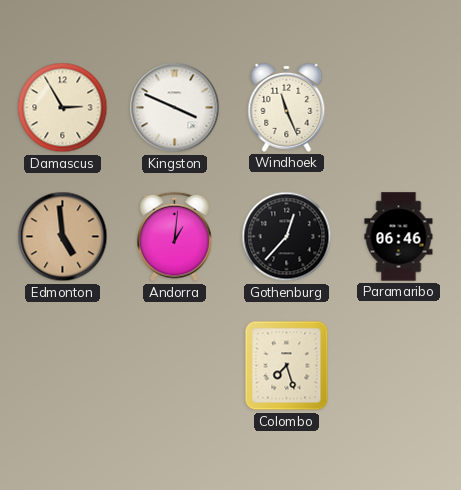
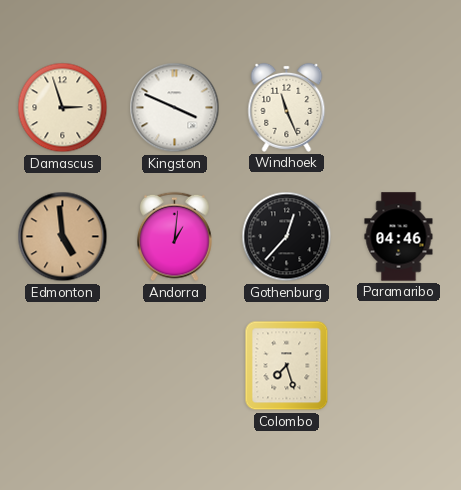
Damascus: 2:55 -> 2:57
Paramaribo: 06:46 -> 04:46
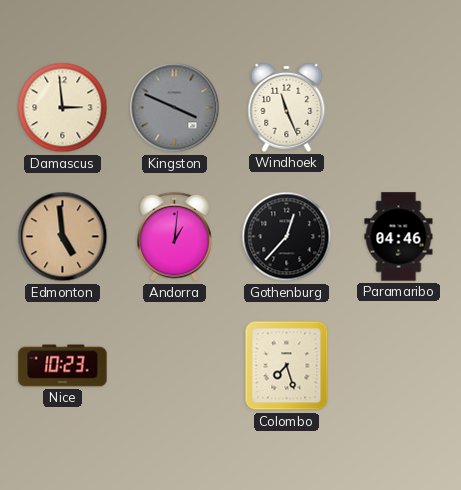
Damascus: 2:57 -> 2:59
Kingston dial: white -> grey
Nice: none -> 10:23
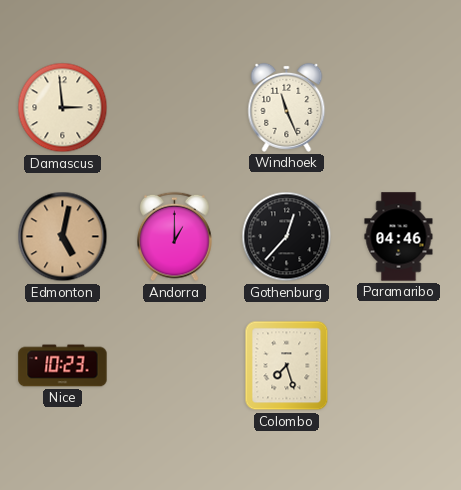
Kingston: 3:49 -> none
Edmonton: 4:59 -> 5:02
Andorra: 1:01 -> 1:00
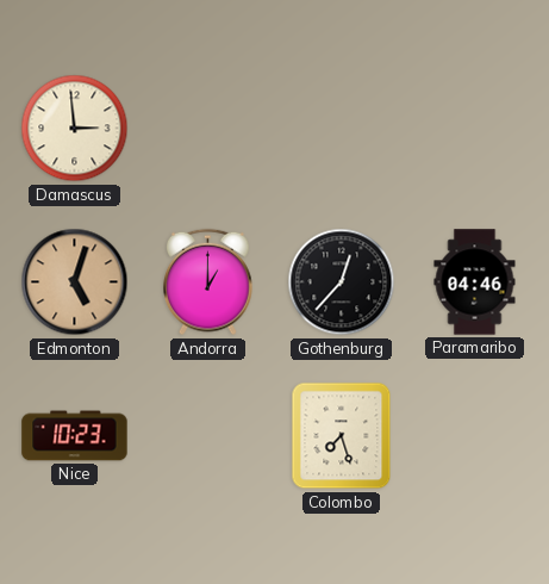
Windhoek: 11:26 -> none
Edmonton: 5:02 -> 5:03
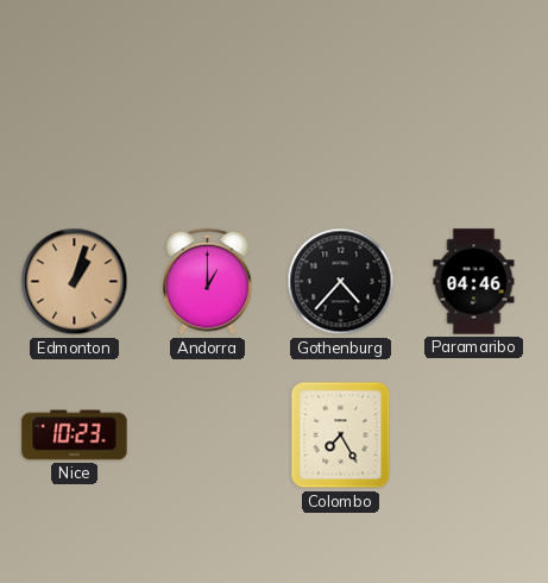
Damascus: 2:59 -> none
Edmonton: 5:03 -> 1:03
Gothenburg: 12:37 -> 4:37
Colombo: 7:27 -> 7:25
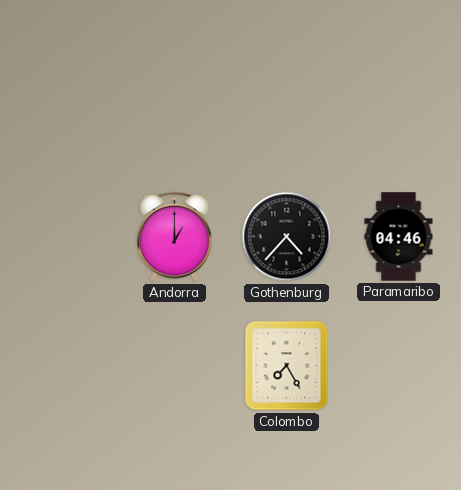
Edmonton: 1:03 -> none
Nice: 10:23 -> none
